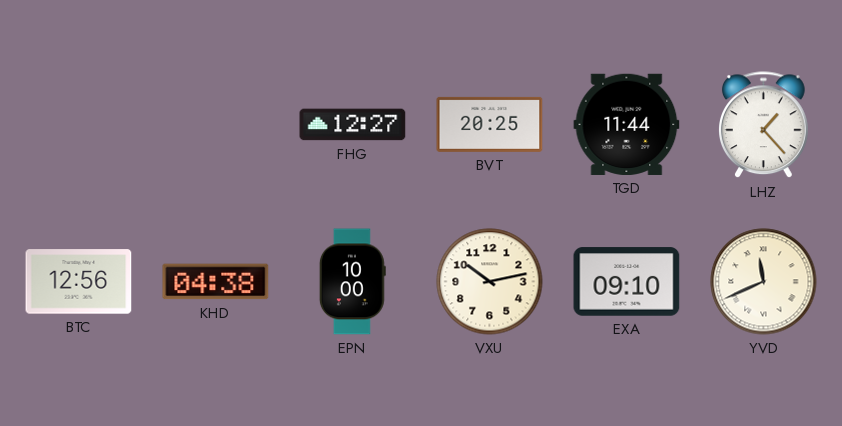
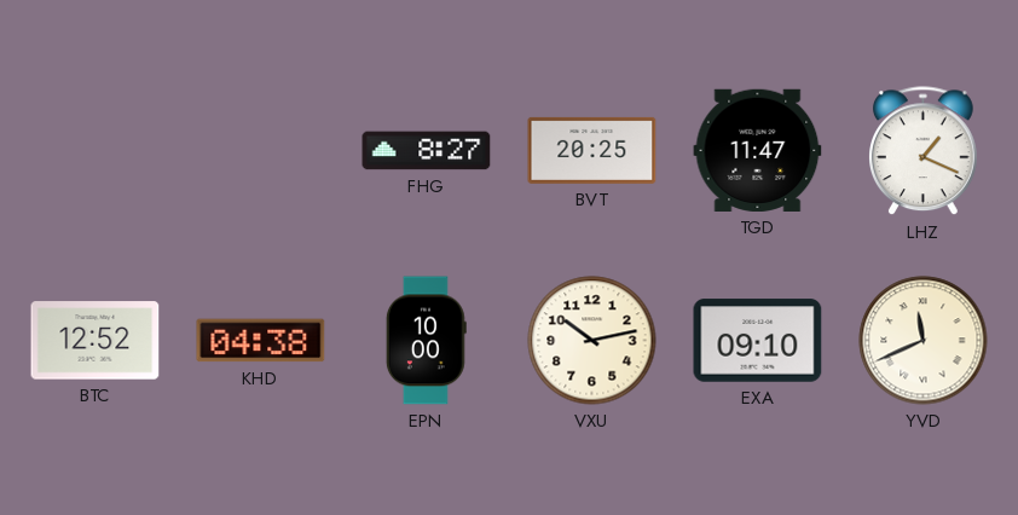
FHG: 12:27 -> 8:27
TGD: 11:44 -> 11:47
LHZ: 1:23 -> 1:19
BTC: 12:56 -> 12:52
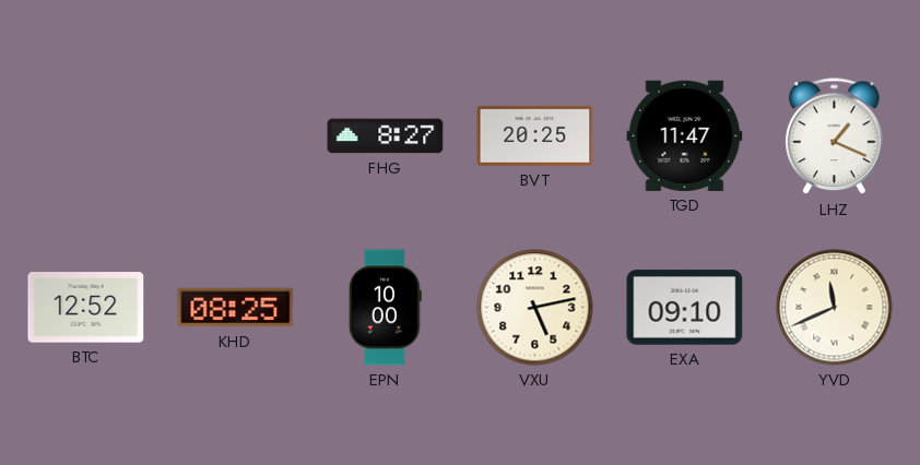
KHD: 04:38 -> 08:25
VXU: 10:13 -> 5:13
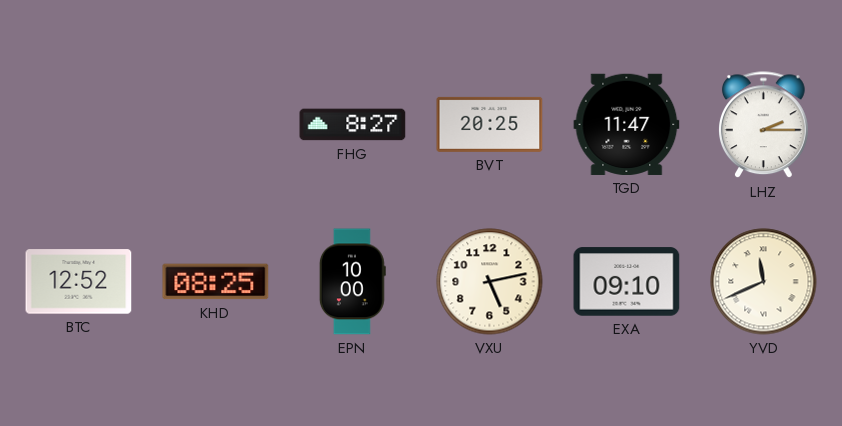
LHZ: 1:19 -> 2:15
